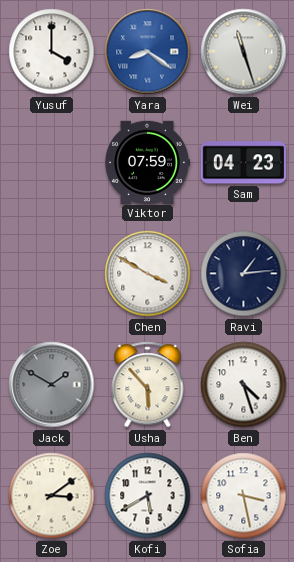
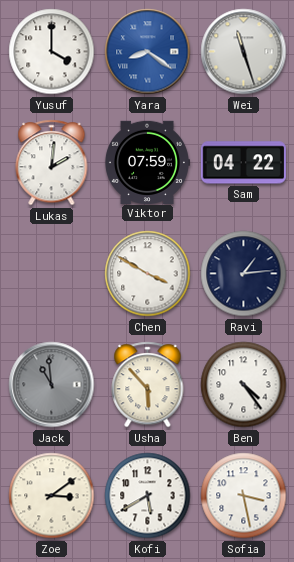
Lukas: none -> 2:01
Sam: 04:23 -> 04:22
Jack: 1:50 -> 10:59
Ben: 4:27 -> 4:24
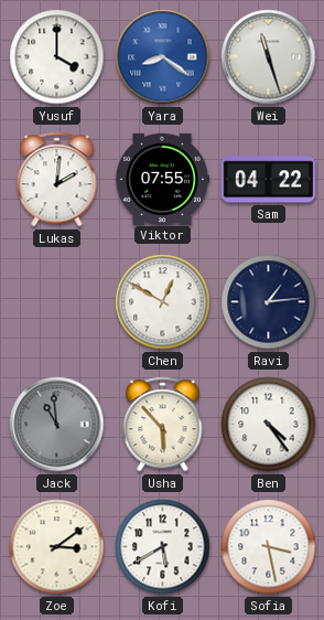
Viktor: 07:59 -> 07:55
Chen: 3:50 -> 12:50
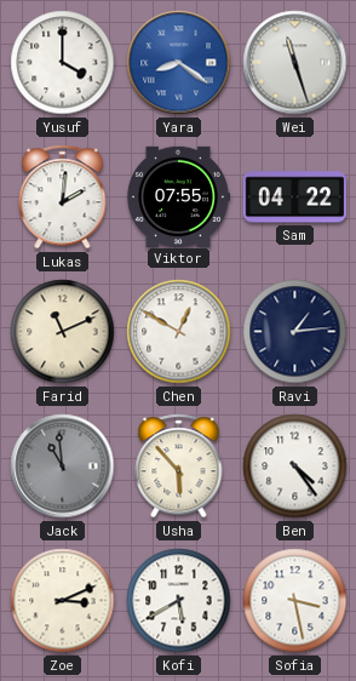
Farid: none -> 11:11
Zoe: 3:09 -> 3:11
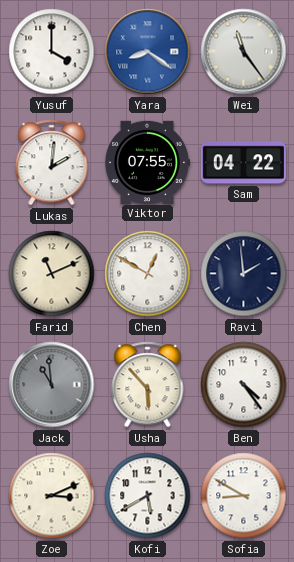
Wei: 11:27 -> 11:24
Ravi: 1:14 -> 1:59
Sofia: 3:28 -> 8:50
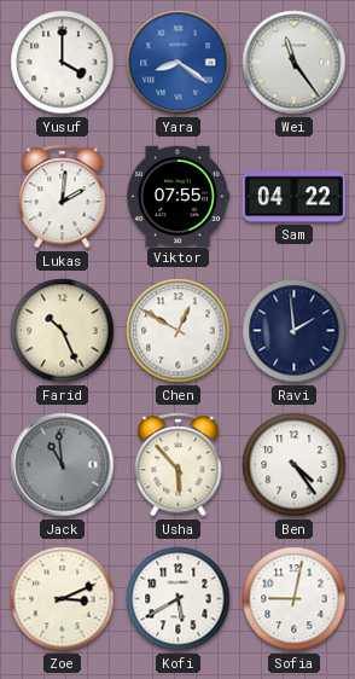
Farid: 11:11 -> 10:26
Sofia: 8:50 -> 9:02
